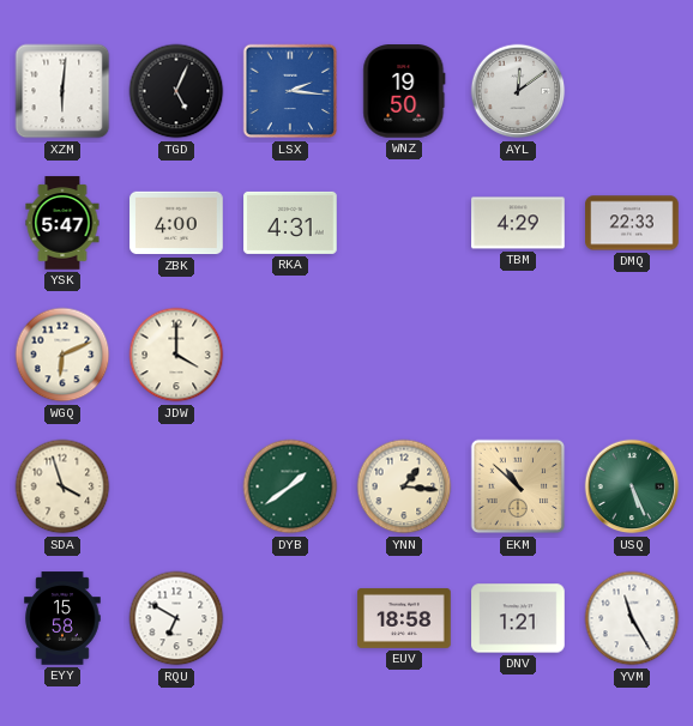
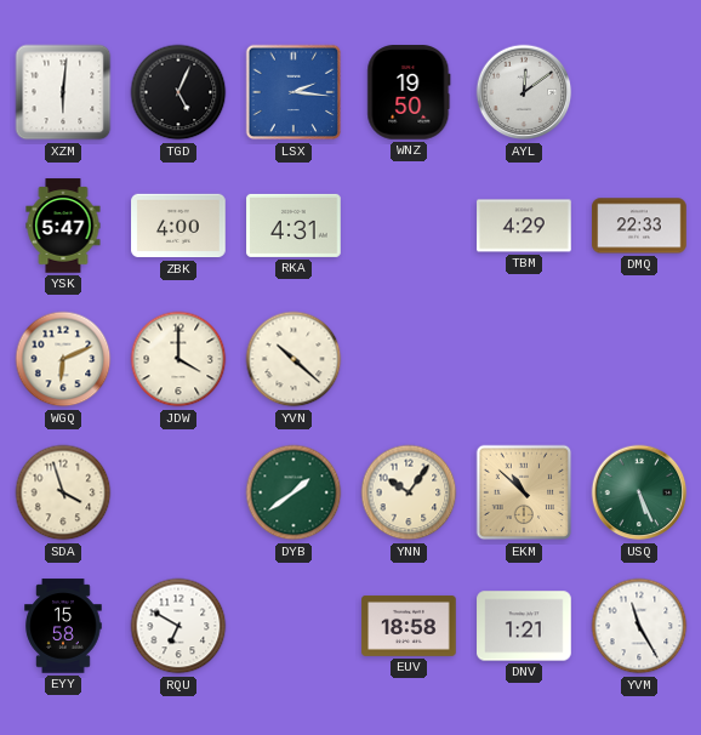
YVN: none -> 10:22
YNN: 1:16 -> 10:06
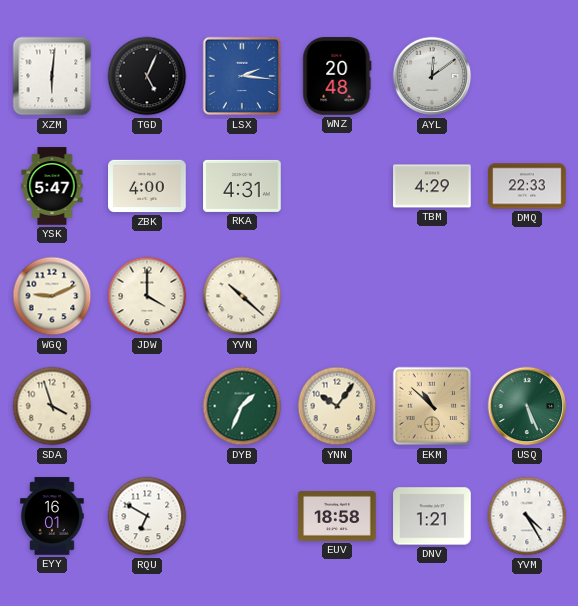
WNZ: 19:50 -> 20:48
WGQ: 6:11 -> 9:11
DYB: 1:39 -> 1:34
EYY: 15:58 -> 16:01
YVM: 11:25 -> 4:25
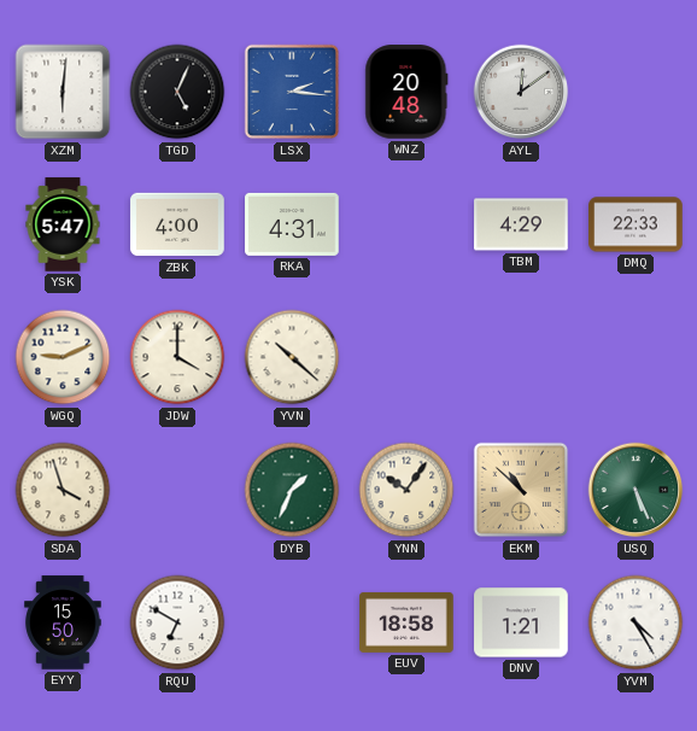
EYY: 16:01 -> 15:50
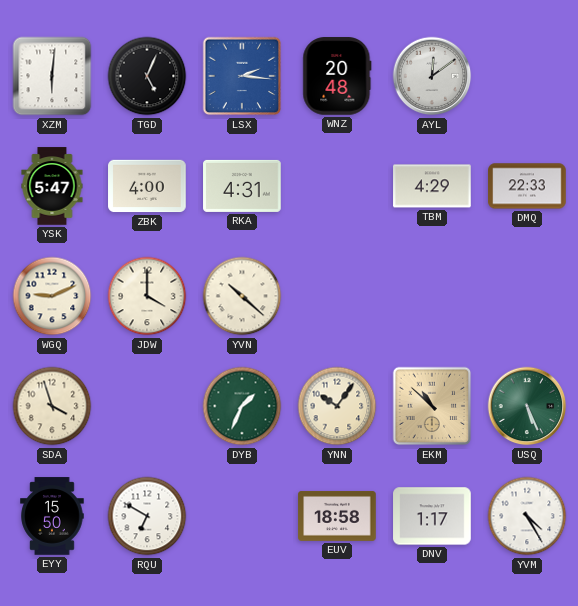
DNV: 1:21 -> 1:17
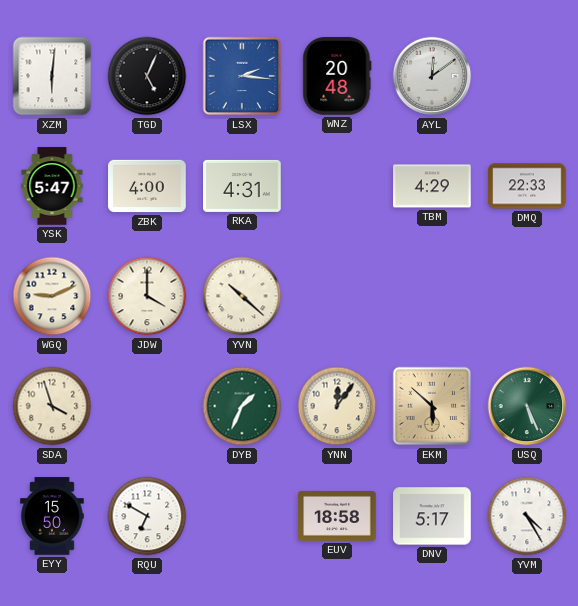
YNN: 10:06 -> 12:06
EKM: 10:52 -> 5:52
DNV: 1:17 -> 5:17
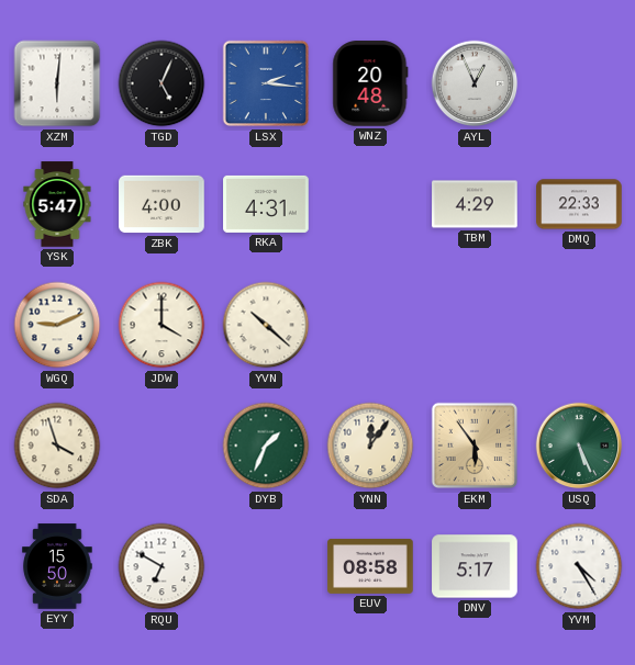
AYL: 12:09 -> 12:56
EKM: 5:52 -> 5:54
EUV: 18:58 -> 08:58
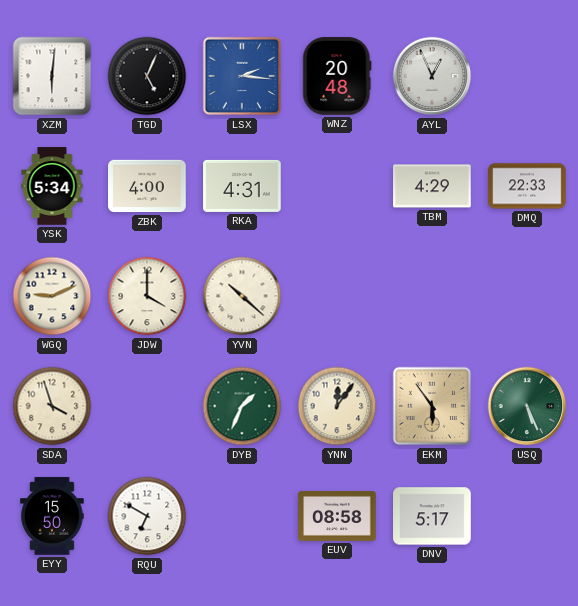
YSK: 5:47 -> 5:34
YVM: 4:25 -> none
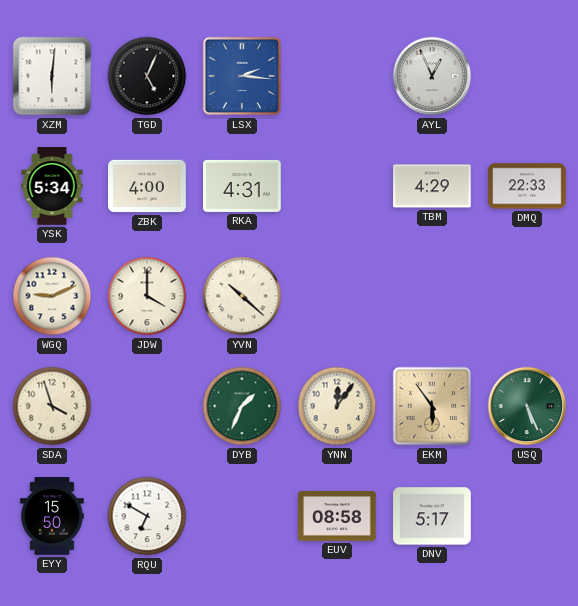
WNZ: 20:48 -> none
